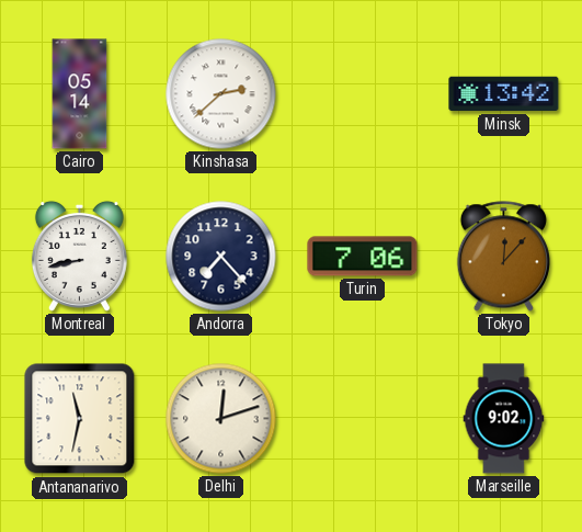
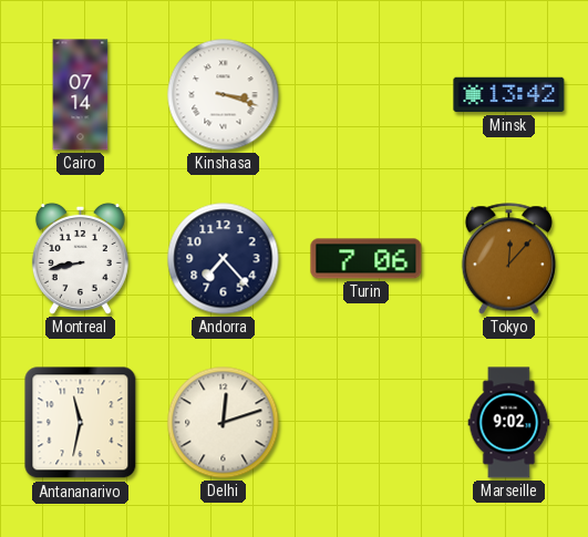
Cairo: 05:14 -> 07:14
Kinshasa: 2:38 -> 3:18
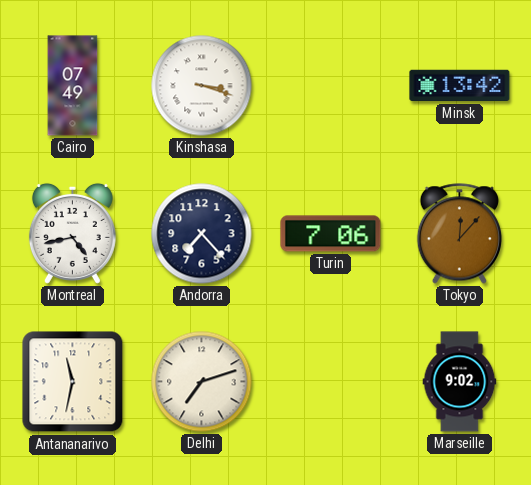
Cairo: 07:14 -> 07:49
Montreal: 8:43 -> 4:43
Delhi: 12:12 -> 7:12
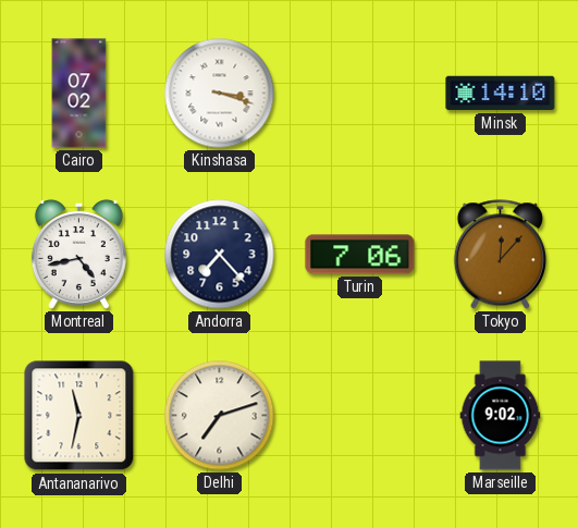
Cairo: 07:49 -> 07:02
Minsk: 13:42 -> 14:10
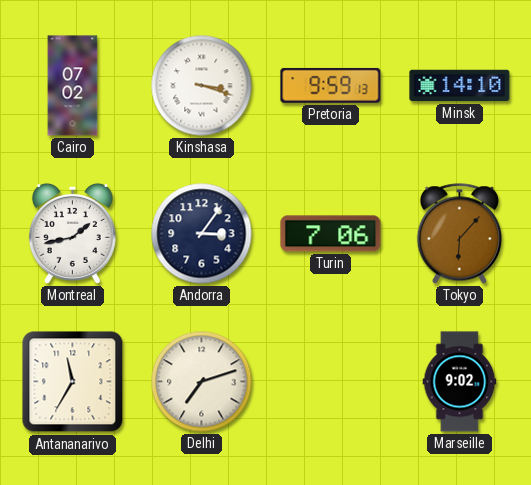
Pretoria: none -> 9:59
Montreal: 4:43 -> 1:43
Andorra: 7:23 -> 3:06
Tokyo: 12:07 -> 6:07
Antananarivo: 11:32 -> 11:35
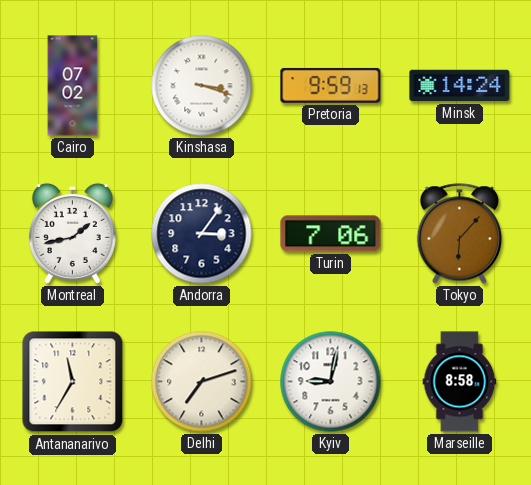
Minsk: 14:10 -> 14:24
Kyiv: none -> 9:02
Marseille: 9:02 -> 8:58
